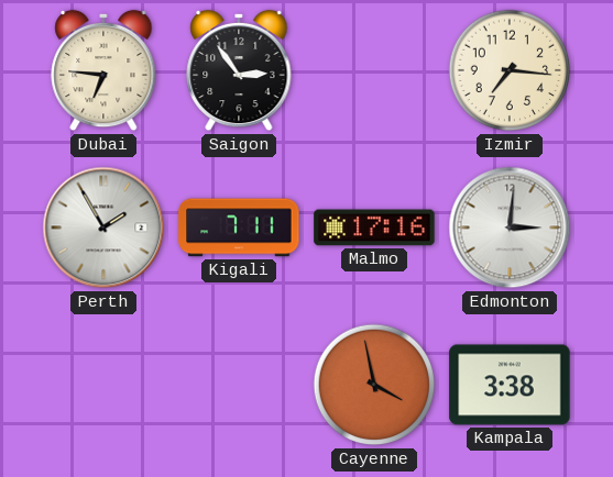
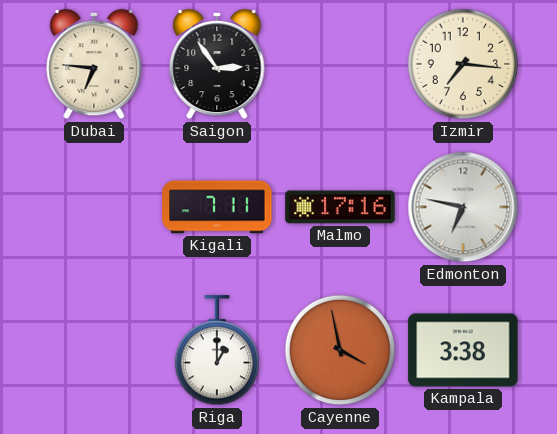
Perth: 1:55 -> none
Edmonton: 3:01 -> 6:47
Riga: none -> 1:00
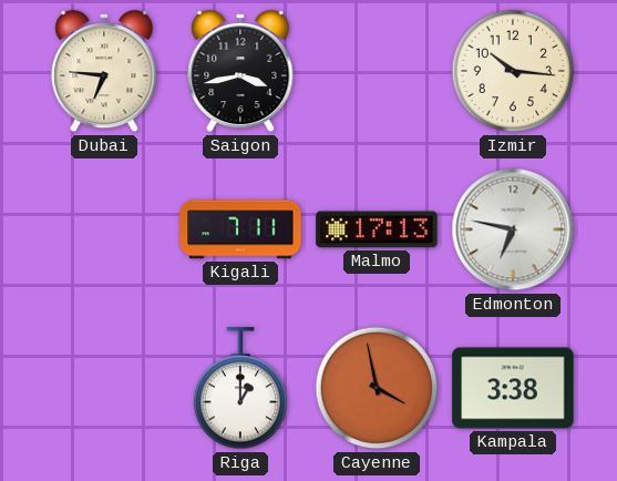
Saigon: 2:54 -> 3:43
Izmir: 7:16 -> 10:16
Malmo: 17:16 -> 17:13
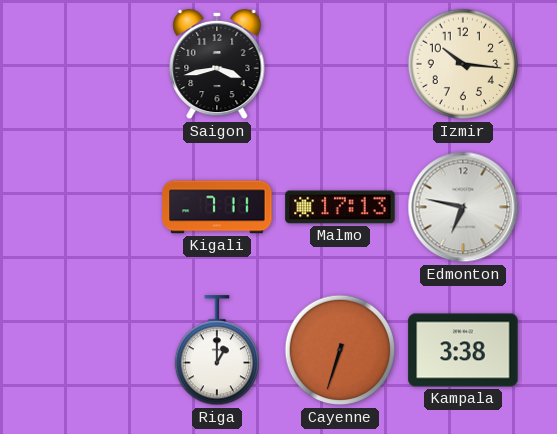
Dubai: 6:46 -> none
Cayenne: 3:58 -> 6:33
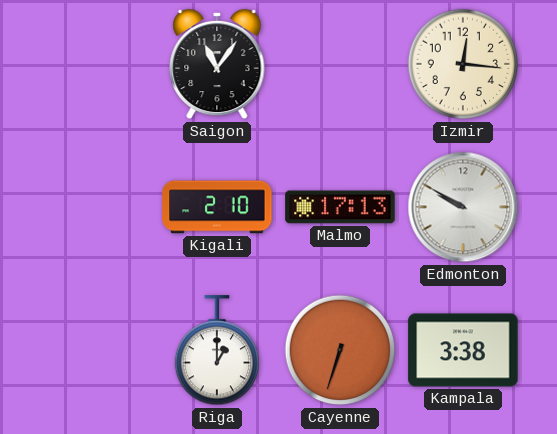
Saigon: 3:43 -> 11:06
Izmir: 10:16 -> 12:16
Kigali: 7:11 -> 2:10
Edmonton: 6:47 -> 9:50
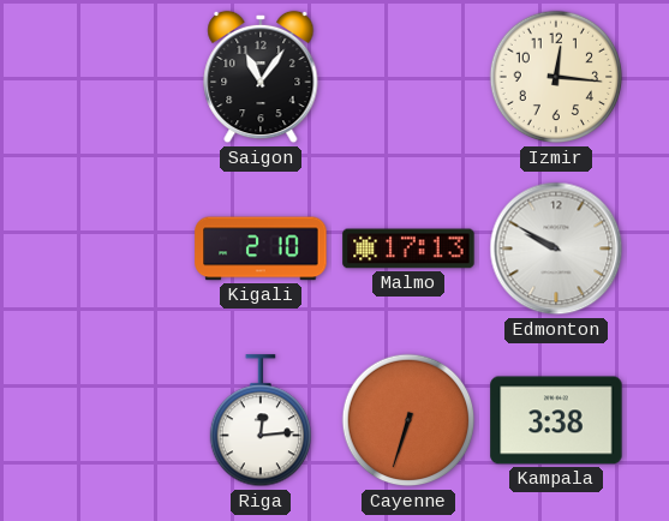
Riga: 1:00 -> 12:14
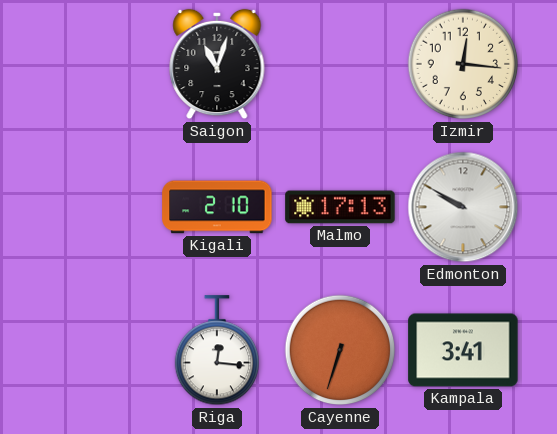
Saigon: 11:06 -> 11:03
Riga: 12:14 -> 12:16
Kampala: 3:38 -> 3:41
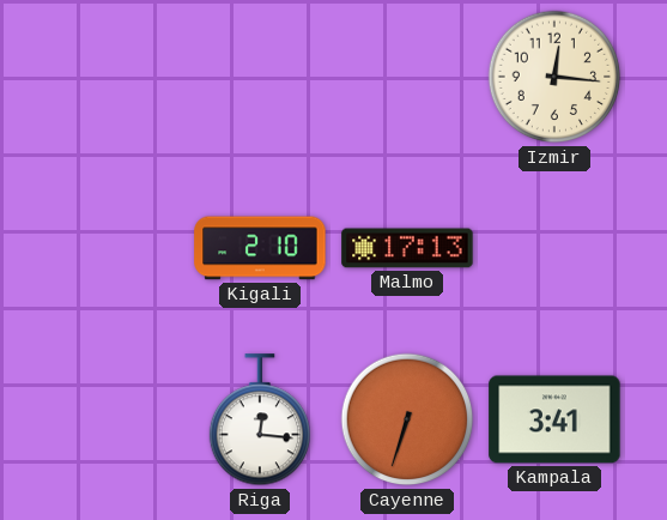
Saigon: 11:03 -> none
Edmonton: 9:50 -> none
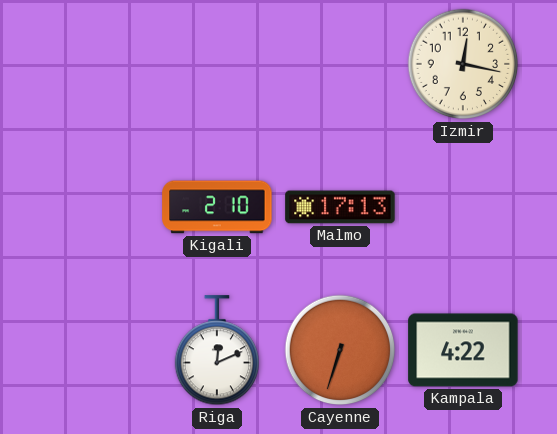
Izmir: 12:16 -> 12:17
Riga: 12:16 -> 12:11
Kampala: 3:41 -> 4:22
